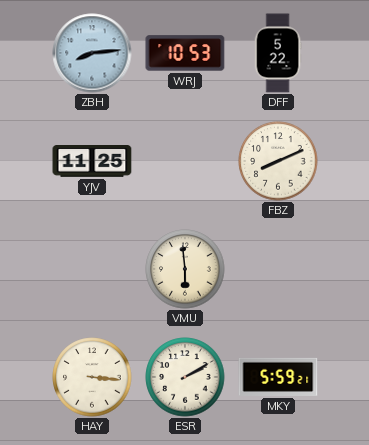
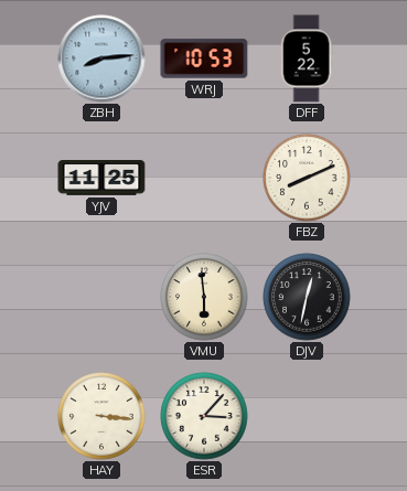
DJV: none -> 12:32
ESR: 2:10 -> 3:07
MKY: 5:59 -> none
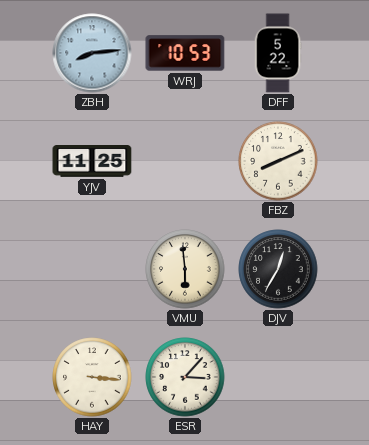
DJV: 12:32 -> 12:35
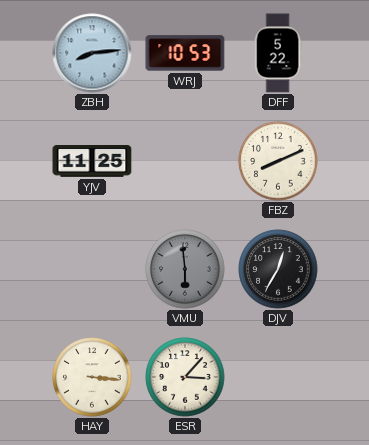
VMU dial: cream -> grey
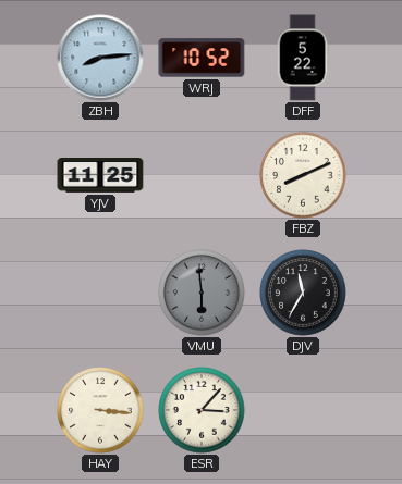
WRJ: 10:53 -> 10:52
DJV: 12:35 -> 11:35
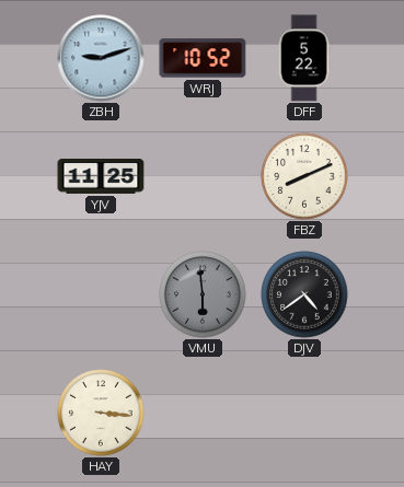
ZBH: 8:14 -> 9:12
DJV: 11:35 -> 4:39
ESR: 3:07 -> none
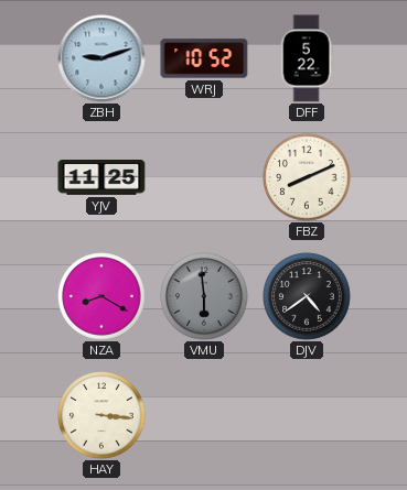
NZA: none -> 8:20
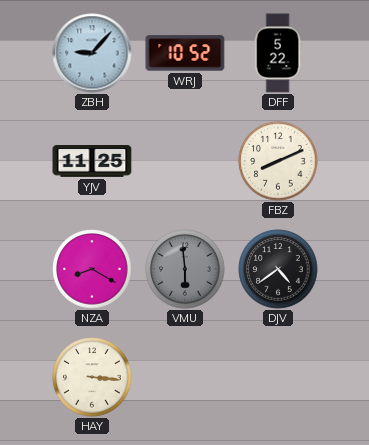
ZBH: 9:12 -> 9:07
